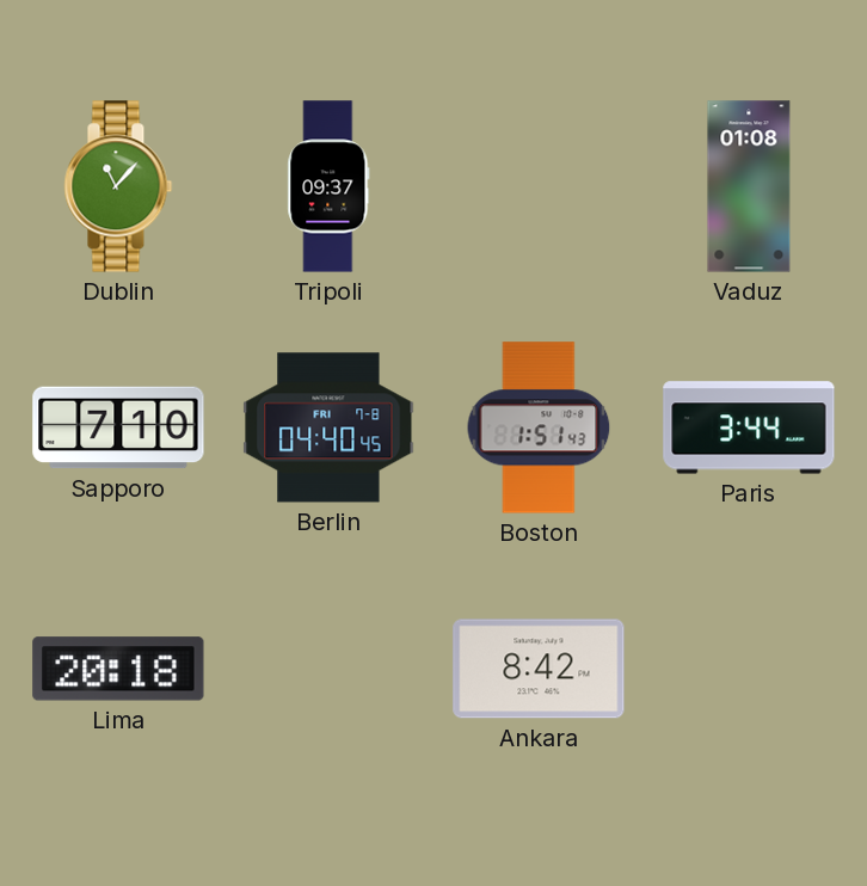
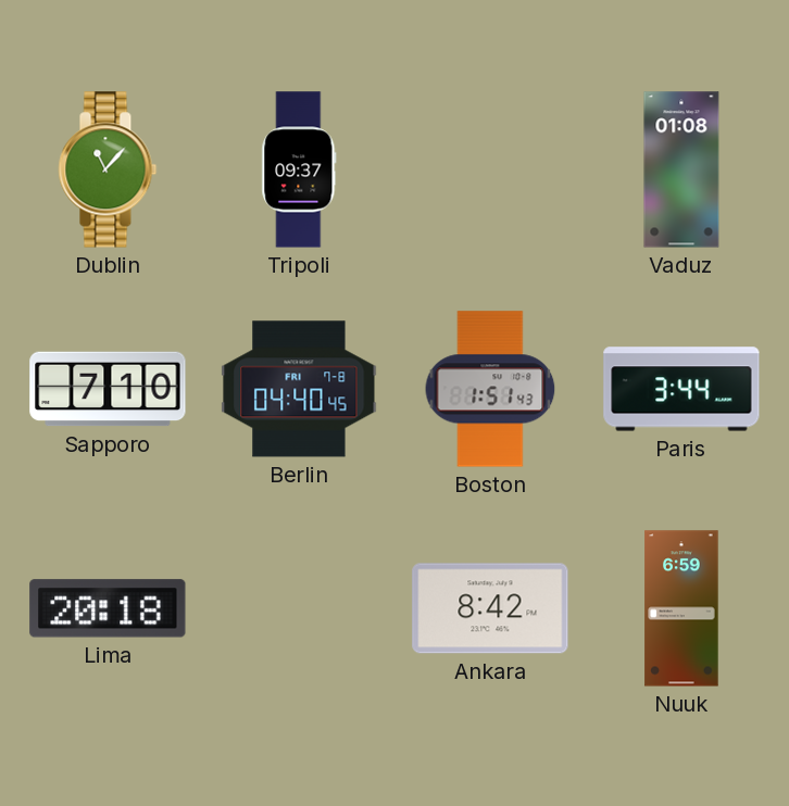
Nuuk: none -> 6:59
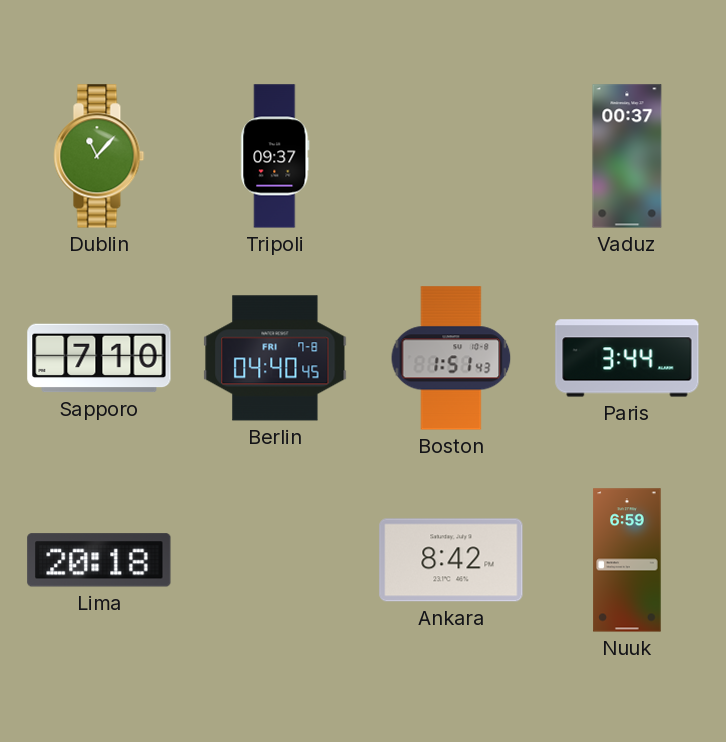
Vaduz: 01:08 -> 00:37
